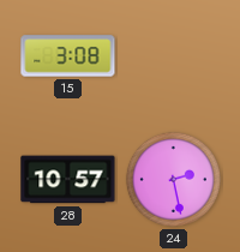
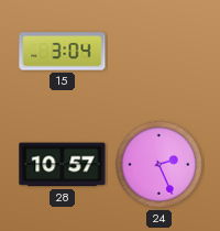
15: 3:08 -> 3:04
24: 2:28 -> 2:26
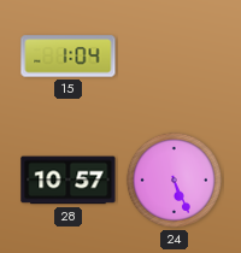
15: 3:04 -> 1:04
24: 2:26 -> 5:26
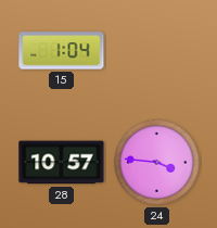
24: 5:26 -> 3:46
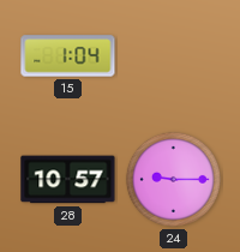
24: 3:46 -> 9:15
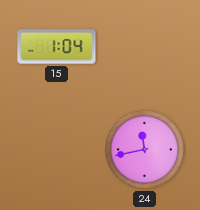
28: 10:57 -> none
24: 9:15 -> 11:43
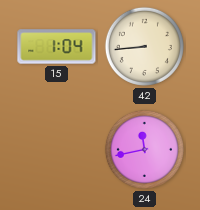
42: none -> 8:44
